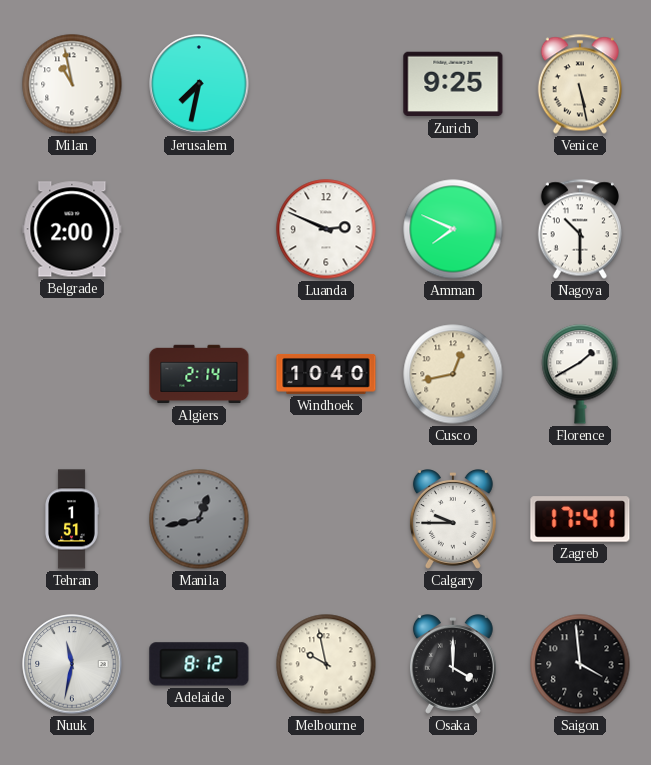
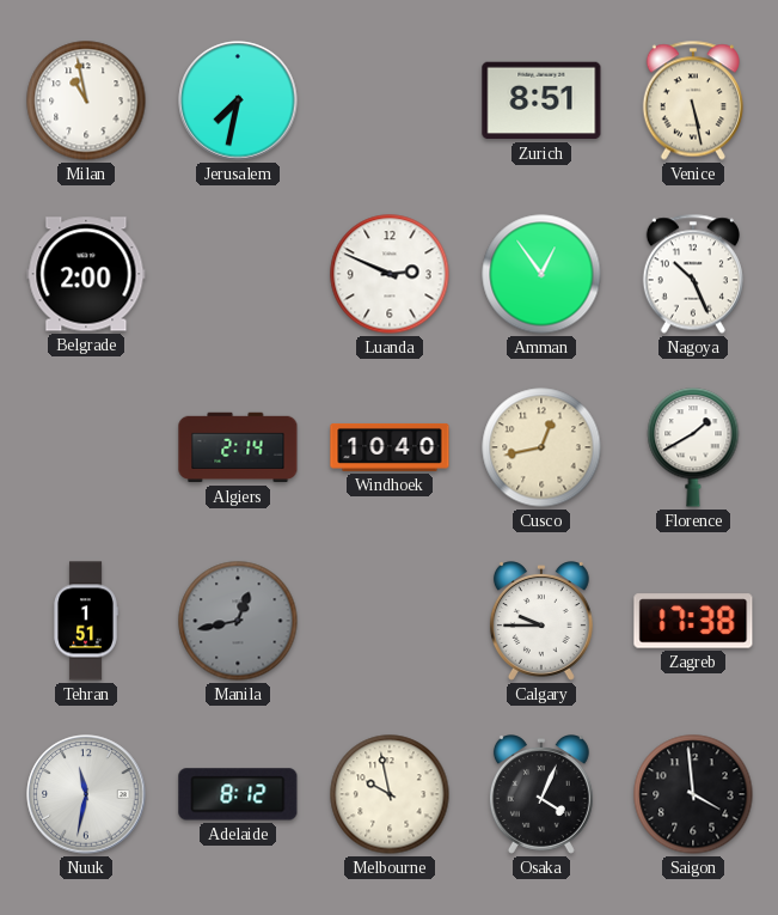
Zurich: 9:25 -> 8:51
Amman: 7:49 -> 12:54
Nagoya: 10:30 -> 10:26
Zagreb: 17:41 -> 17:38
Osaka: 4:00 -> 4:04
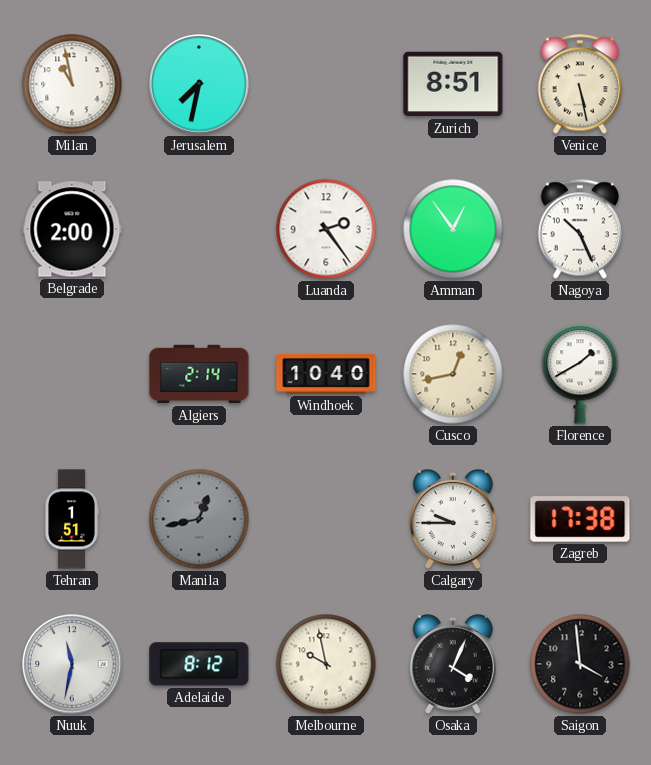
Luanda: 2:49 -> 2:24
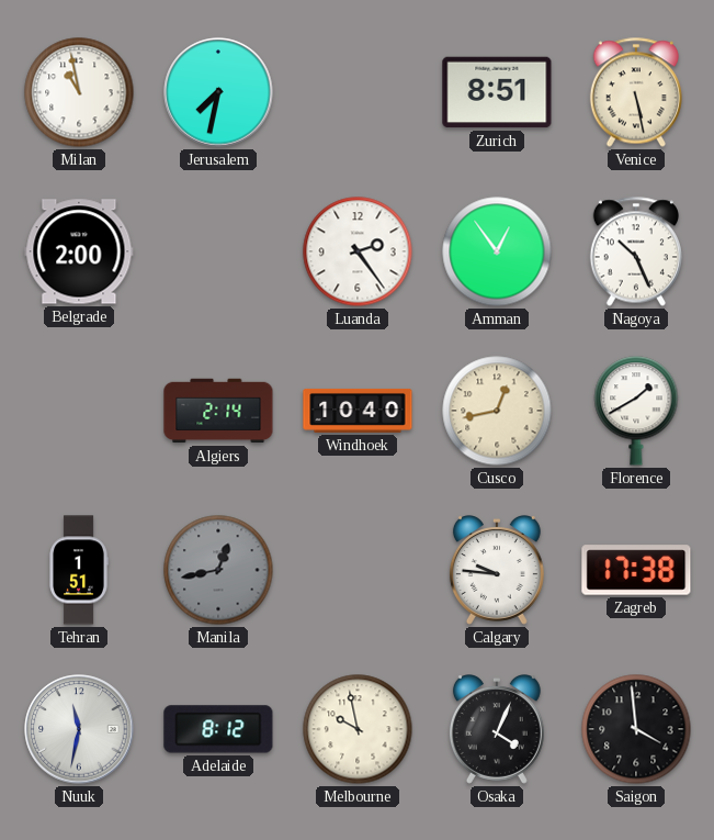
Calgary: 9:45 -> 9:46
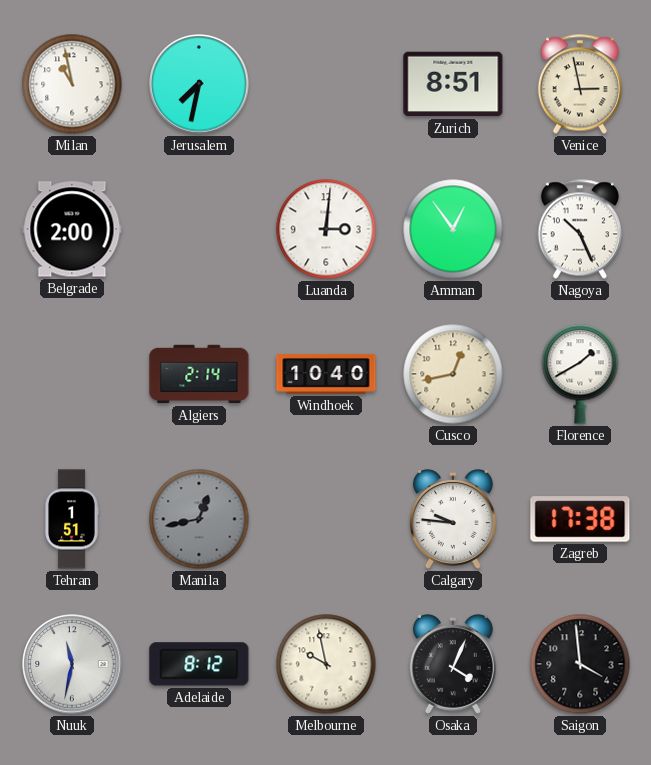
Venice: 5:28 -> 2:58
Luanda: 2:24 -> 3:01
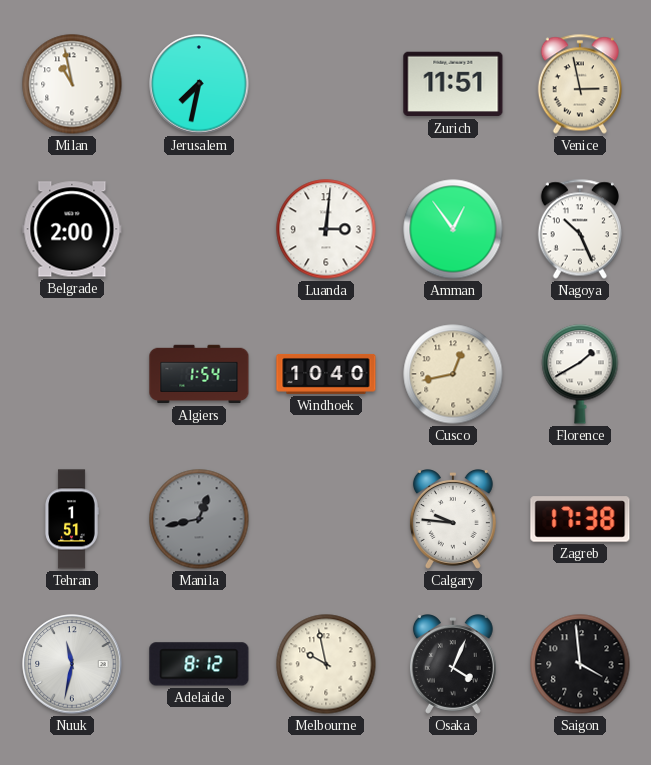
Zurich: 8:51 -> 11:51
Algiers: 2:14 -> 1:54
